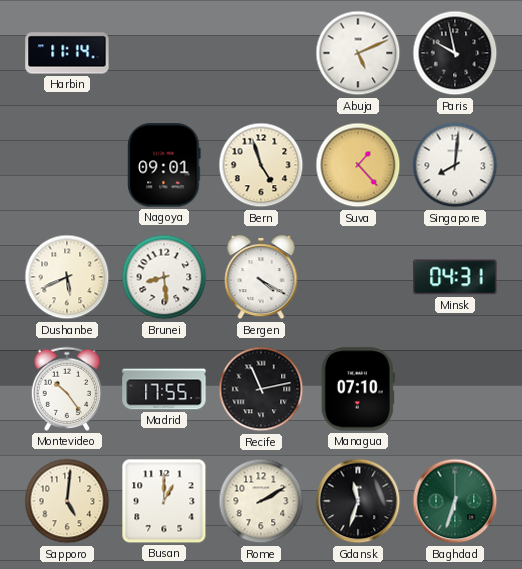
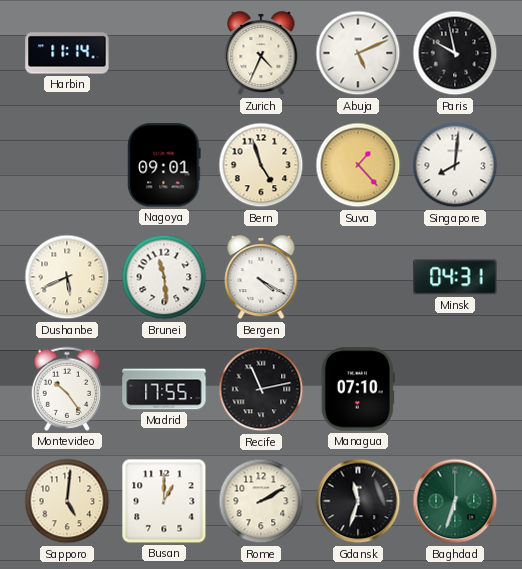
Zurich: none -> 4:34
Brunei: 8:29 -> 11:29
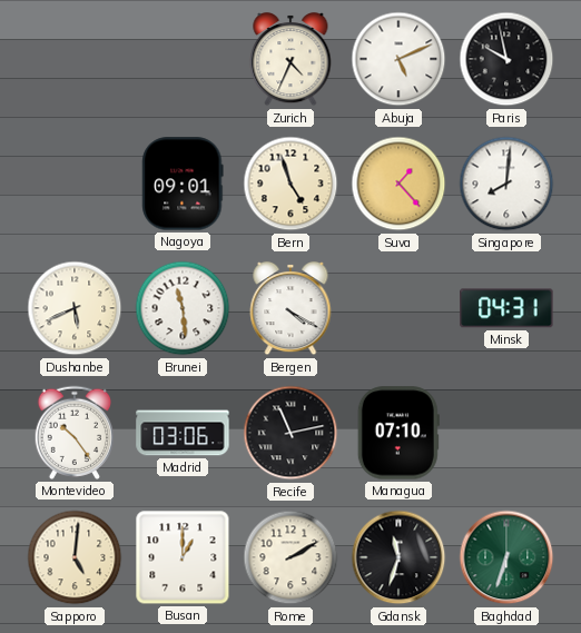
Harbin: 11:14 -> none
Madrid: 17:55 -> 03:06
